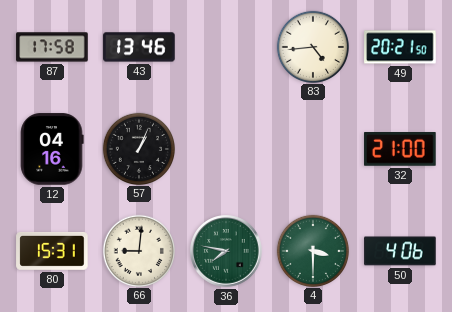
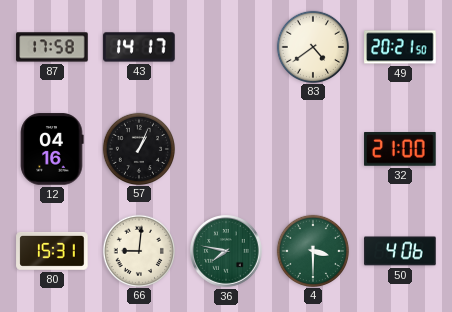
43: 13:46 -> 14:17
83: 4:44 -> 4:39
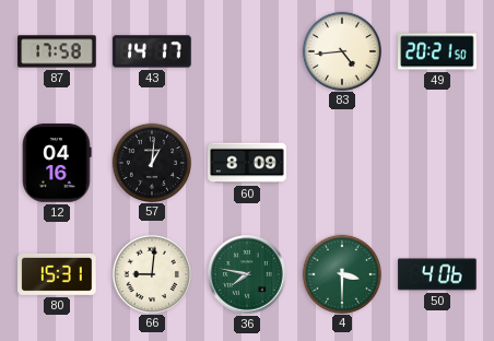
83: 4:39 -> 4:44
57: 1:04 -> 1:01
60: none -> 8:09
32: 21:00 -> none
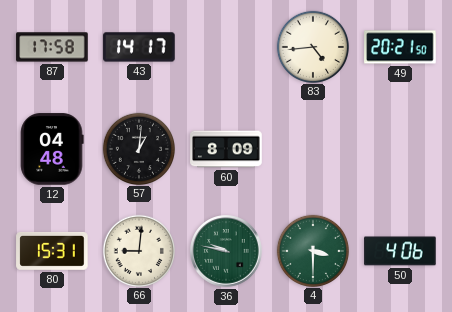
12: 04:16 -> 04:48
36: 7:47 -> 9:47
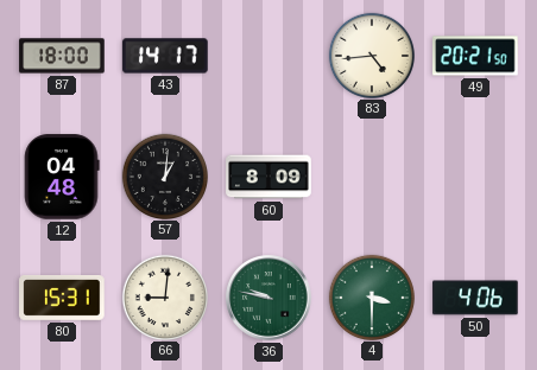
87: 17:58 -> 18:00
